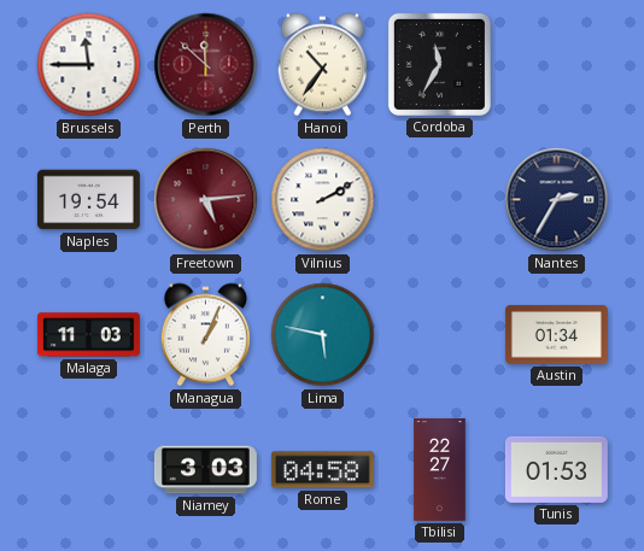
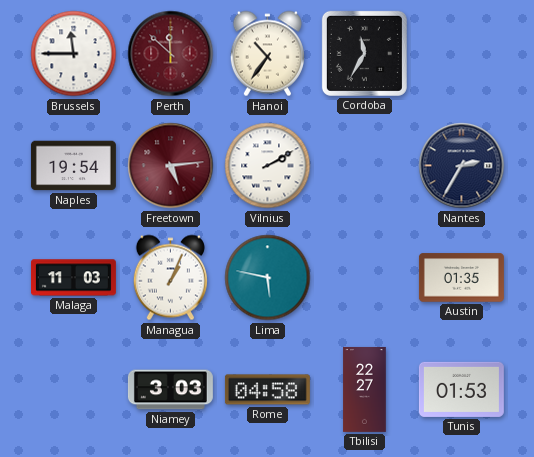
Austin: 01:34 -> 01:35
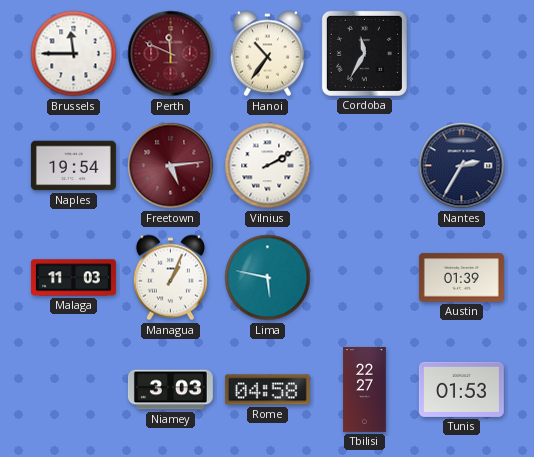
Perth: 11:52 -> 11:49
Austin: 01:35 -> 01:39
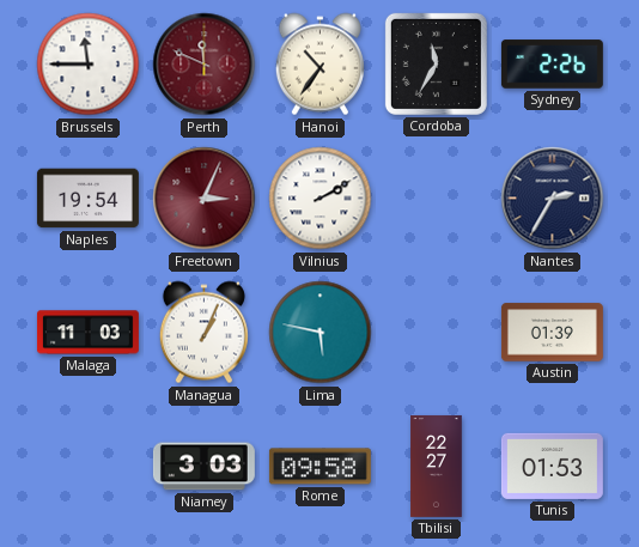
Sydney: none -> 2:26
Freetown: 5:14 -> 3:04
Rome: 04:58 -> 09:58
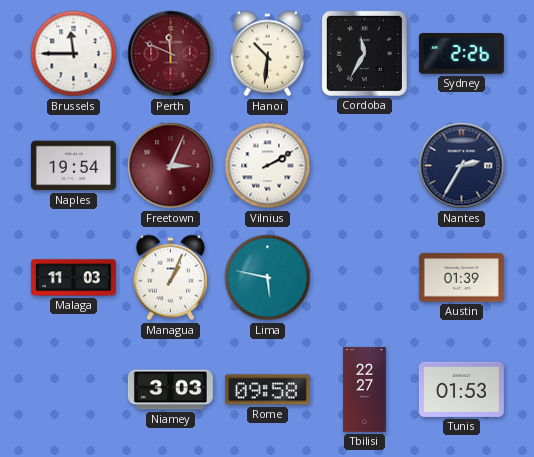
Hanoi: 10:36 -> 10:31
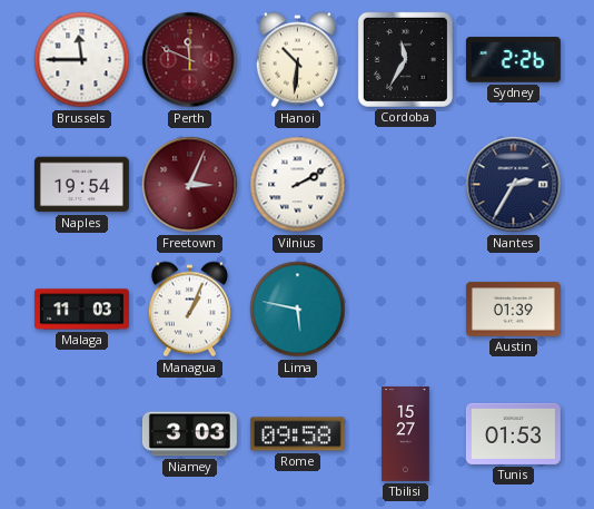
Tbilisi: 22:27 -> 15:27
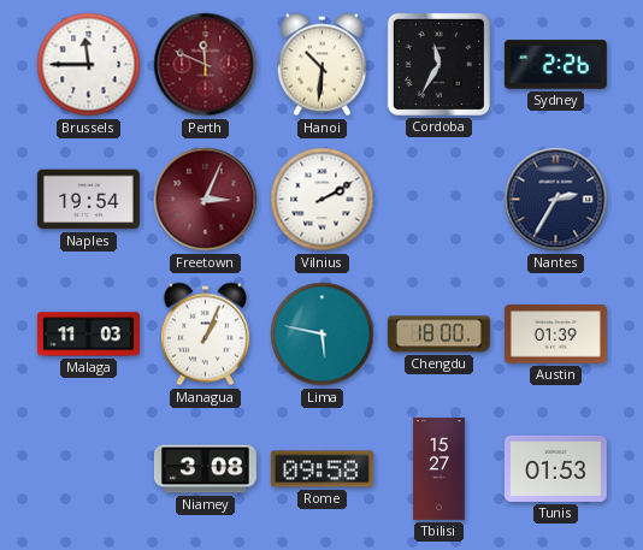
Chengdu: none -> 18:00
Niamey: 3:03 -> 3:08
